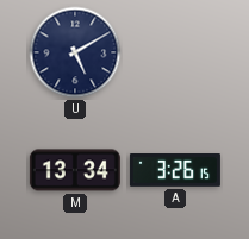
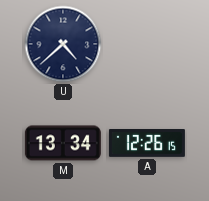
U: 5:10 -> 4:38
A: 3:26 -> 12:26
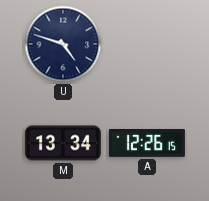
U: 4:38 -> 4:48
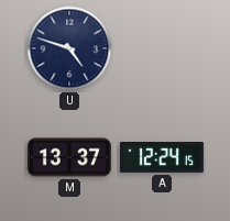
M: 13:34 -> 13:37
A: 12:26 -> 12:24
